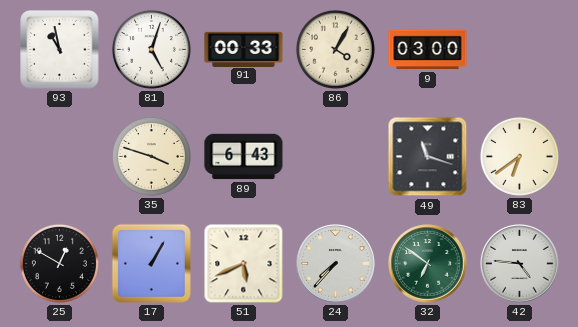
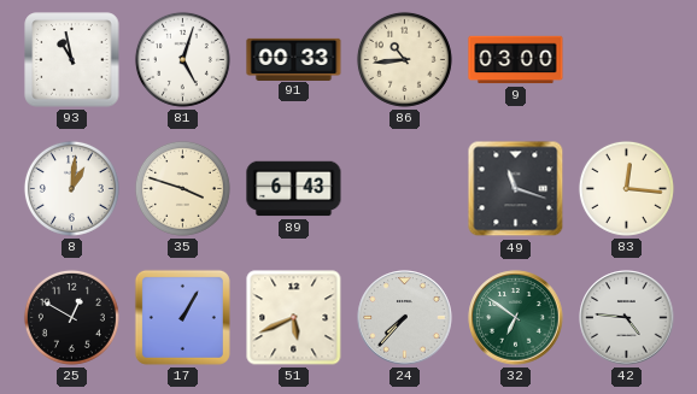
86: 4:05 -> 10:44
8: none -> 1:01
83: 6:39 -> 12:16
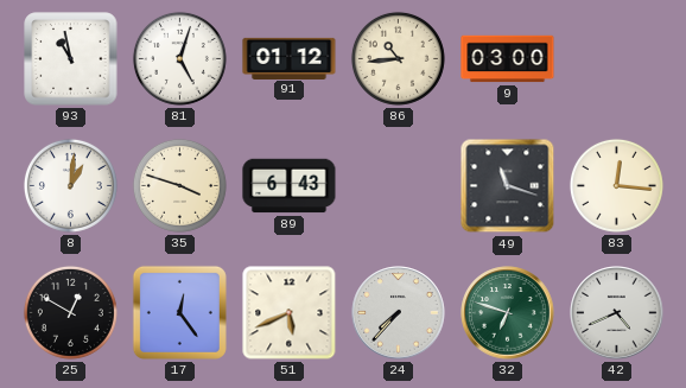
91: 00:33 -> 01:12
17: 1:05 -> 12:24
32: 6:51 -> 6:48
42: 4:46 -> 4:41
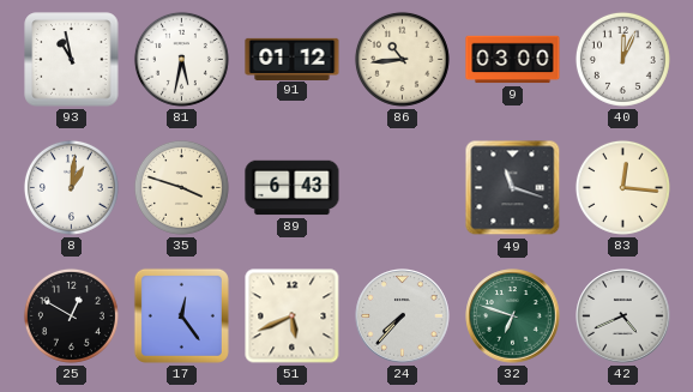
81: 5:03 -> 5:32
40: none -> 12:04
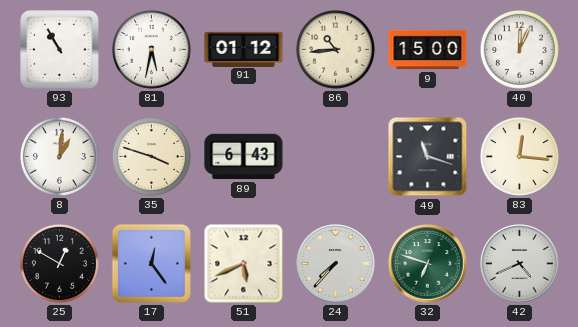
93: 10:58 -> 10:55
9: 03:00 -> 15:00
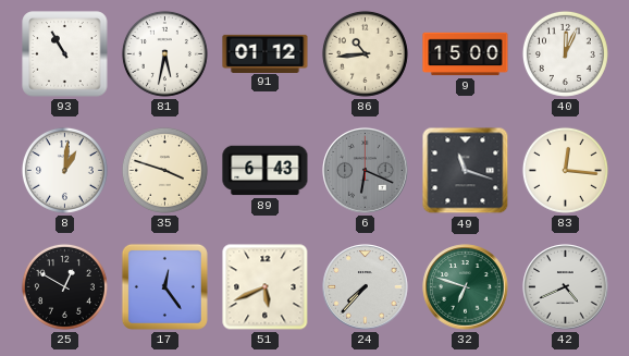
6: none -> 6:19
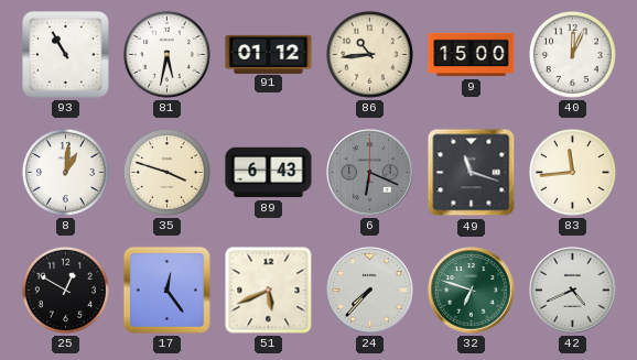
83: 12:16 -> 11:44
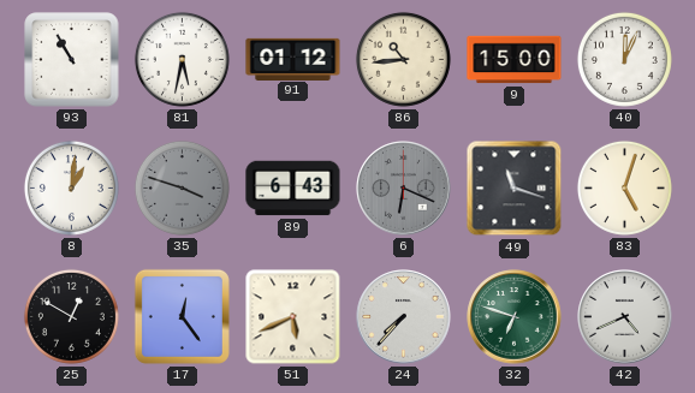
35 dial: cream -> grey
83: 11:44 -> 5:03
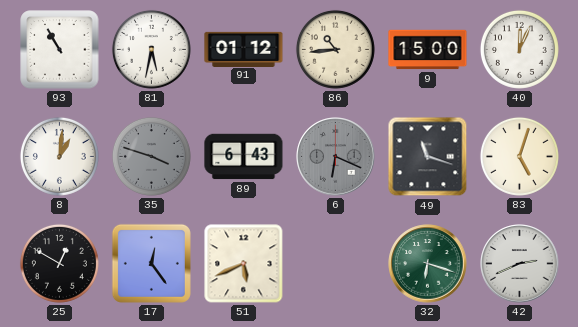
24: 7:37 -> none
32: 6:48 -> 6:18
42: 4:41 -> 2:41
